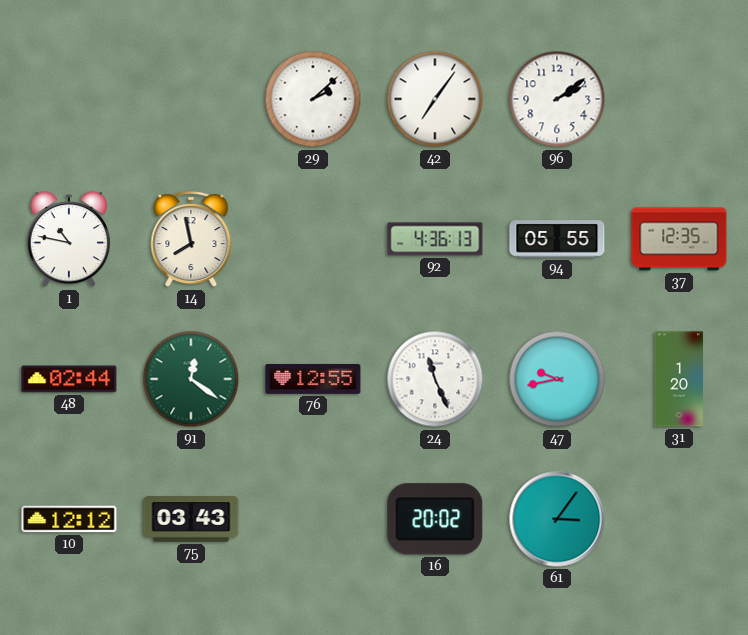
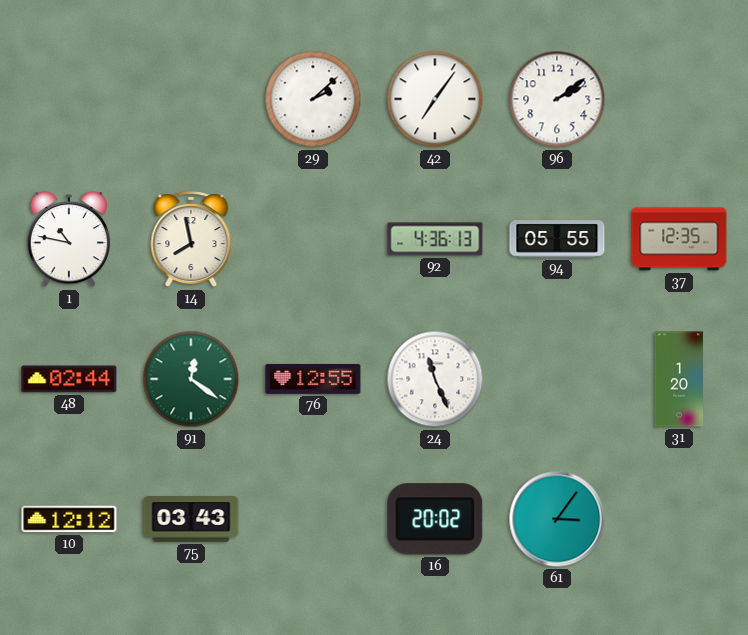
47: 9:43 -> none
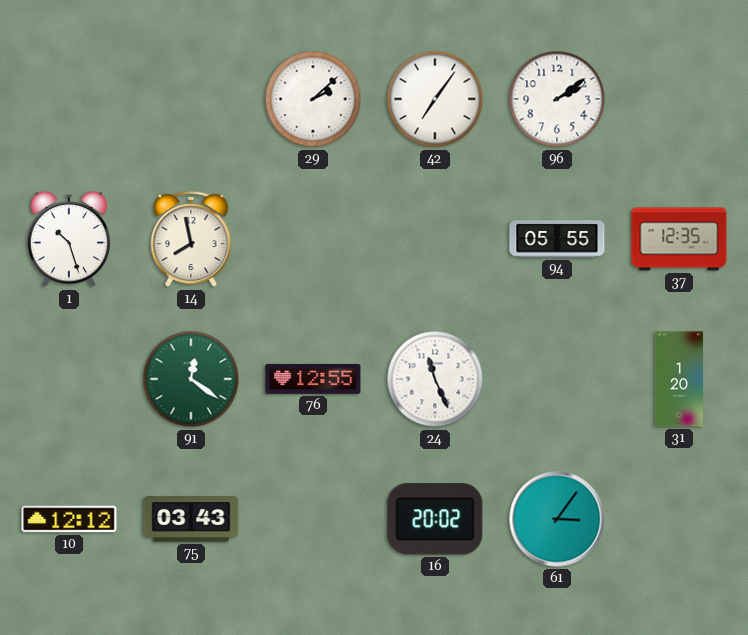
1: 10:47 -> 10:27
92: 4:36 -> none
48: 02:44 -> none
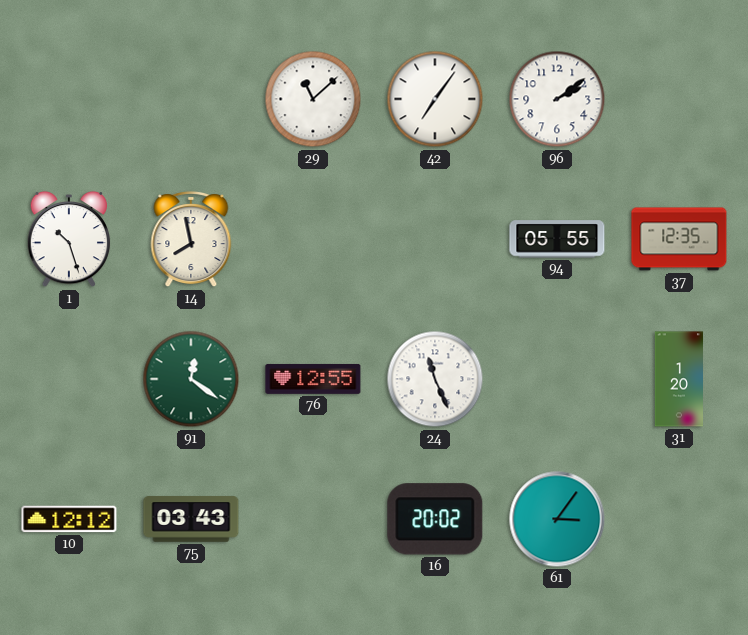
29: 2:08 -> 11:08
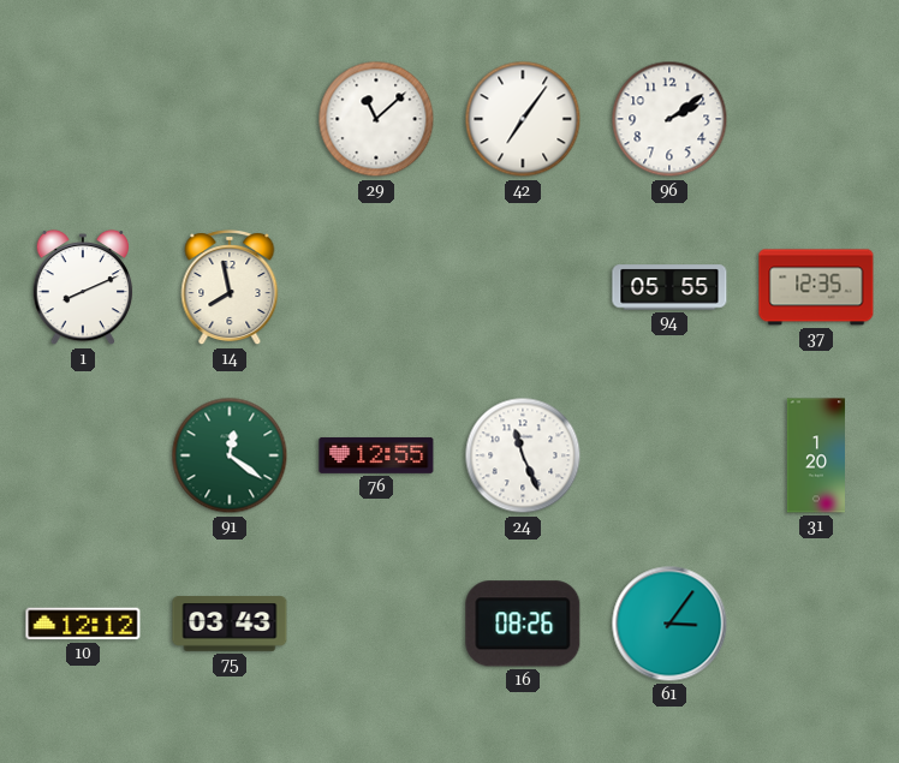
1: 10:27 -> 8:11
16: 20:02 -> 08:26
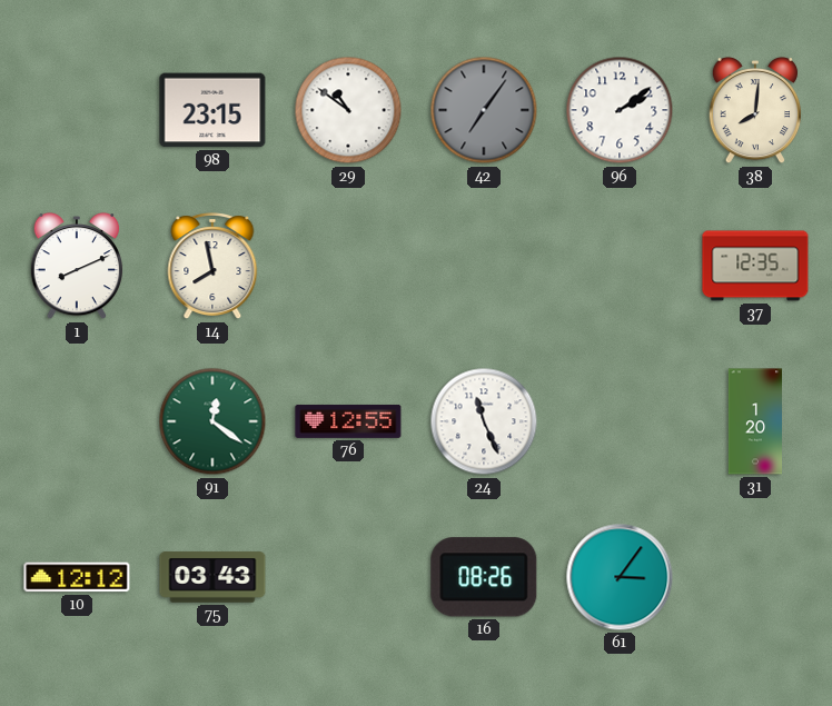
98: none -> 23:15
29: 11:08 -> 10:51
42 dial: white -> grey
38: none -> 8:01
94: 05:55 -> none
